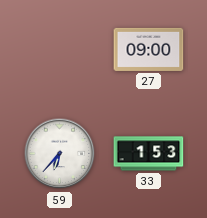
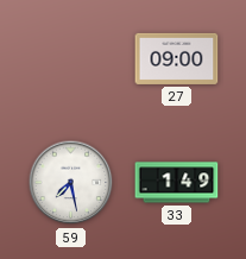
59: 6:37 -> 7:28
33: 1:53 -> 1:49
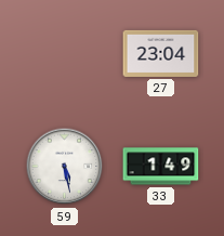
27: 09:00 -> 23:04
59: 7:28 -> 5:28
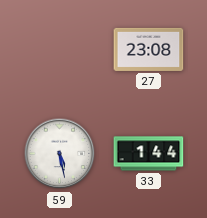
27: 23:04 -> 23:08
33: 1:49 -> 1:44
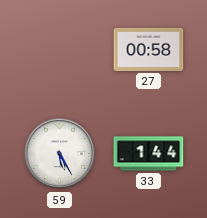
27: 23:08 -> 00:58
59: 5:28 -> 5:25
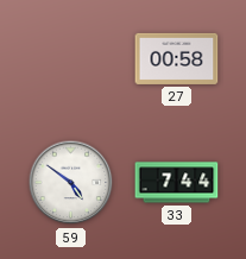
59: 5:25 -> 4:51
33: 1:44 -> 7:44
